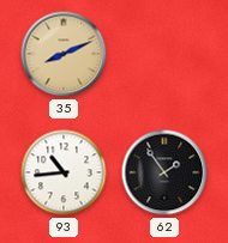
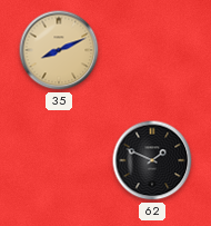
93: 10:44 -> none
62: 1:54 -> 1:49
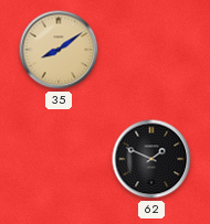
35: 8:11 -> 8:09
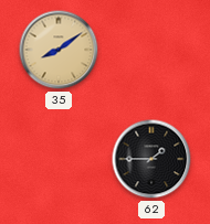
62: 1:49 -> 1:45
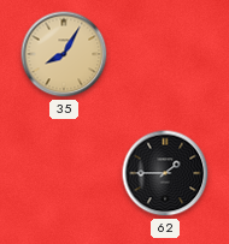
35: 8:09 -> 8:05
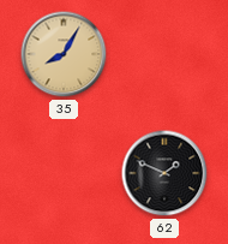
62: 1:45 -> 1:49
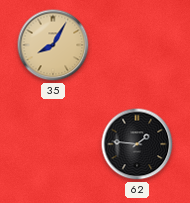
62: 1:49 -> 1:46
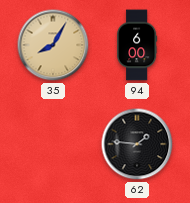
94: none -> 6:00
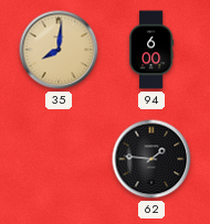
35: 8:05 -> 8:01
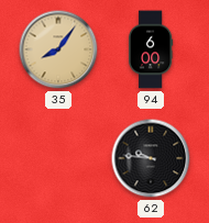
35: 8:01 -> 8:06
62: 1:46 -> 9:46
